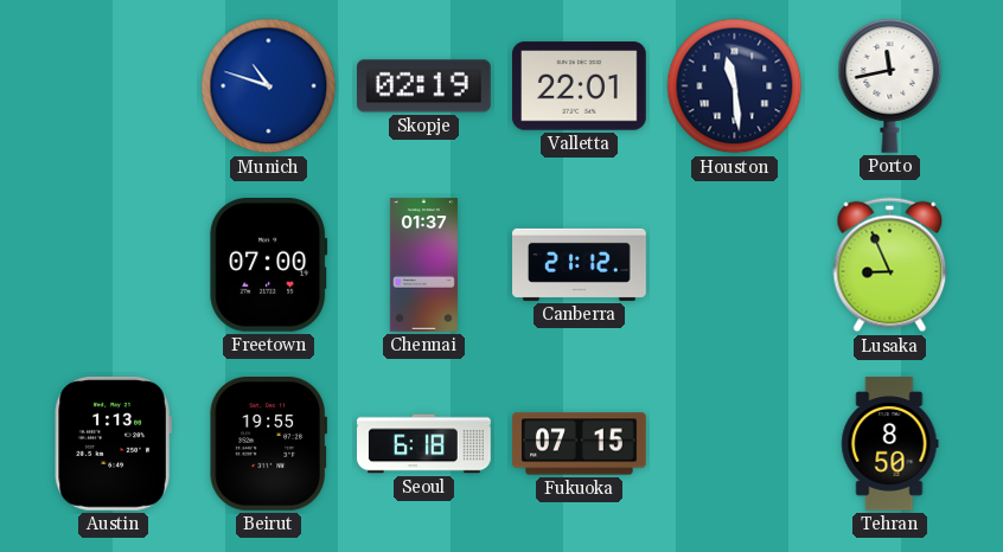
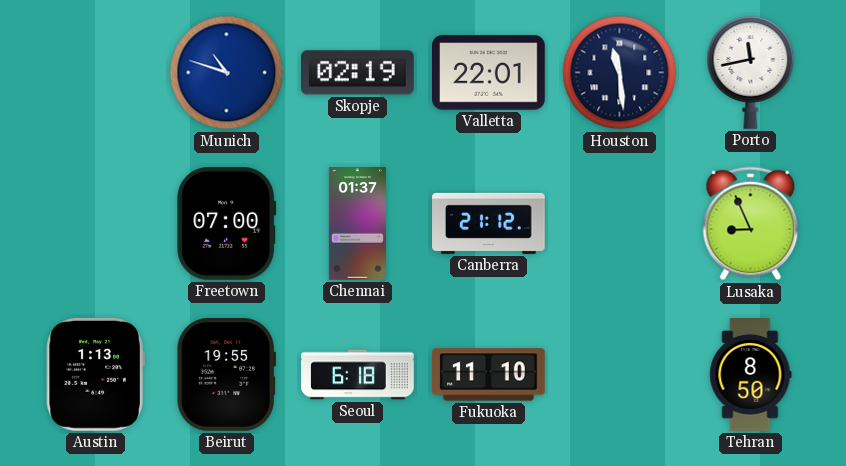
Fukuoka: 07:15 -> 11:10
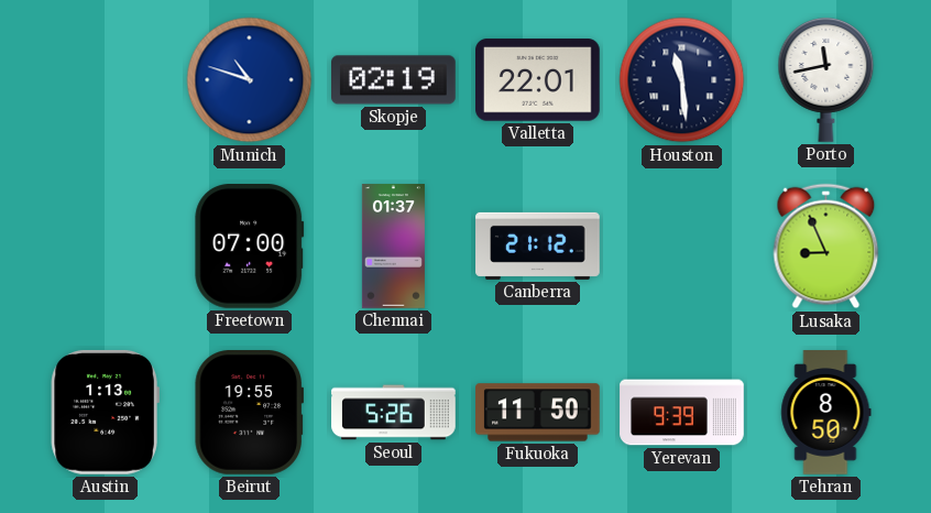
Seoul: 6:18 -> 5:26
Fukuoka: 11:10 -> 11:50
Yerevan: none -> 9:39
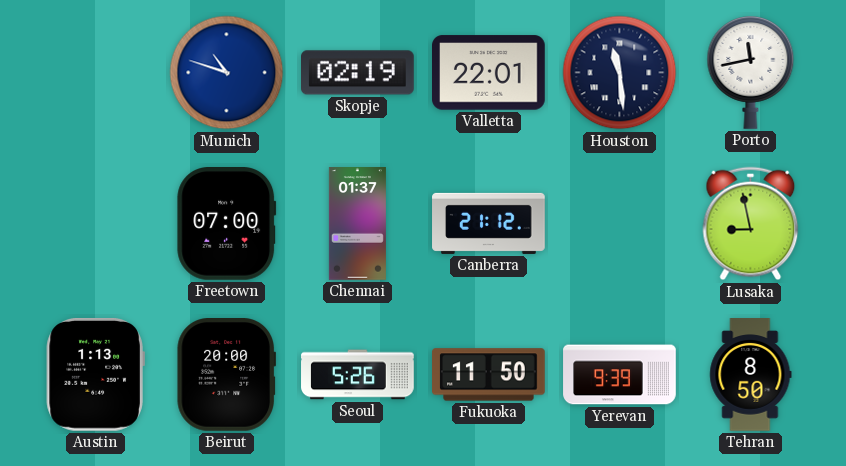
Lusaka: 8:56 -> 8:58
Beirut: 19:55 -> 20:00
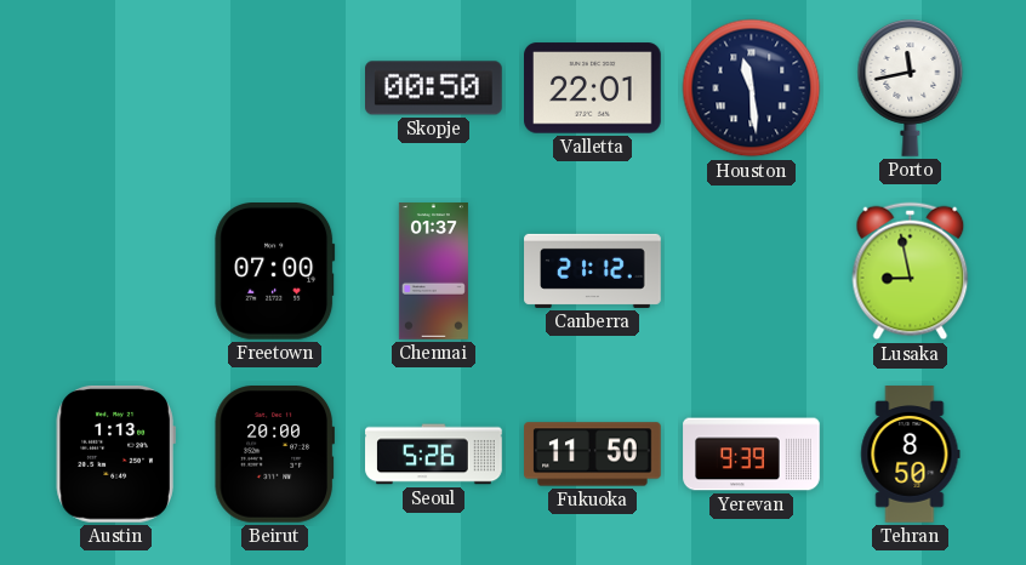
Munich: 10:48 -> none
Skopje: 02:19 -> 00:50
